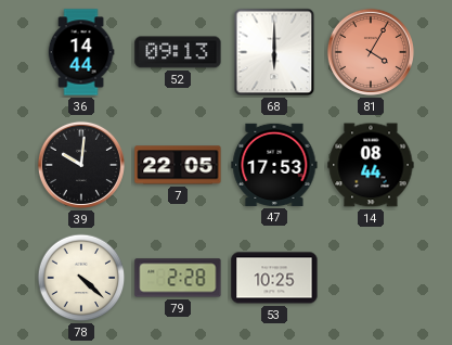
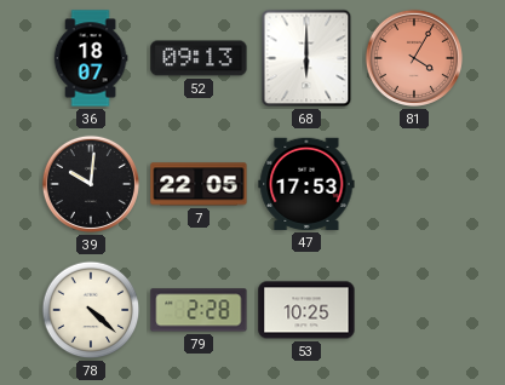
36: 14:44 -> 18:07
14: 08:44 -> none
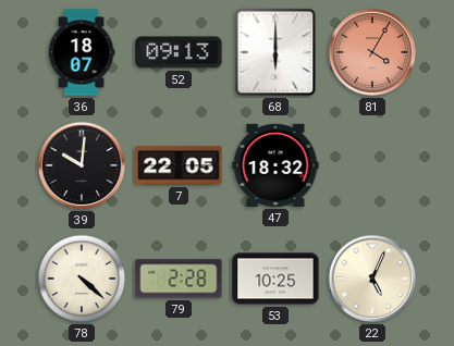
47: 17:53 -> 18:32
22: none -> 5:04
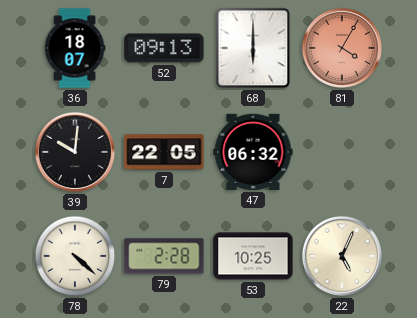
47: 18:32 -> 06:32
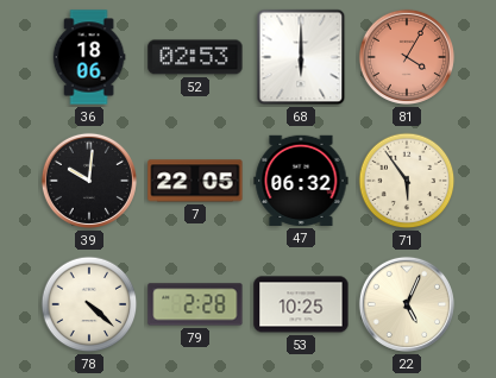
36: 18:07 -> 18:06
52: 09:13 -> 02:53
71: none -> 5:54
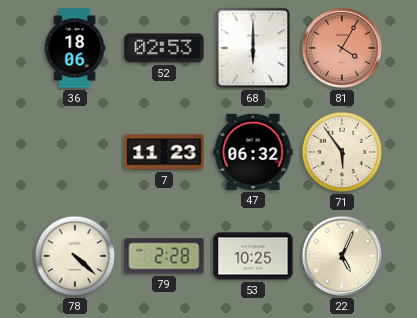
39: 10:01 -> none
7: 22:05 -> 11:23
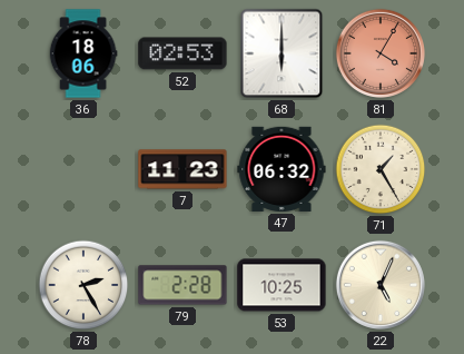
71: 5:54 -> 1:25
78: 4:22 -> 2:25
